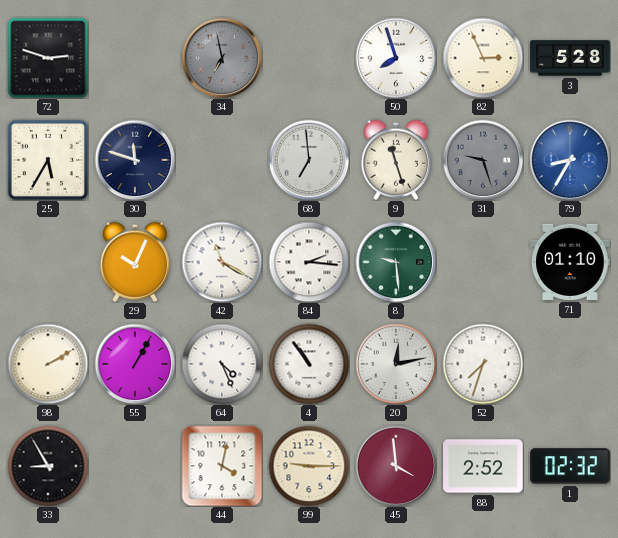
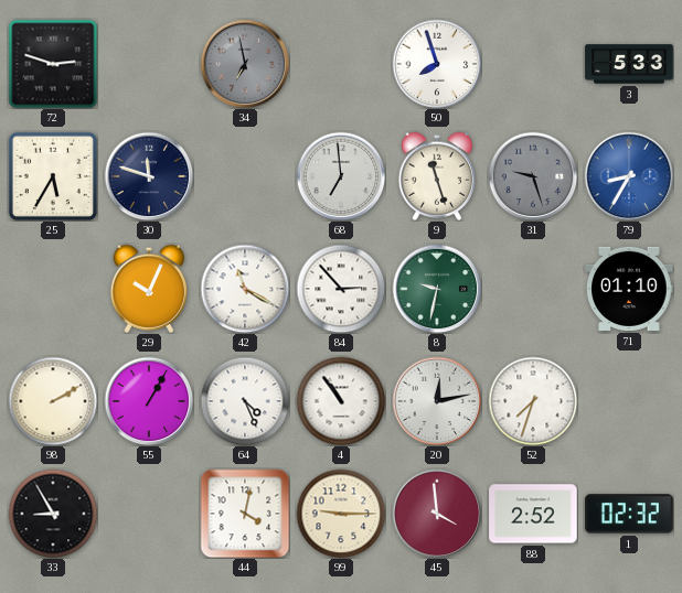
82: 2:56 -> none
3: 5:28 -> 5:33
84: 2:16 -> 2:53
8: 9:29 -> 9:32
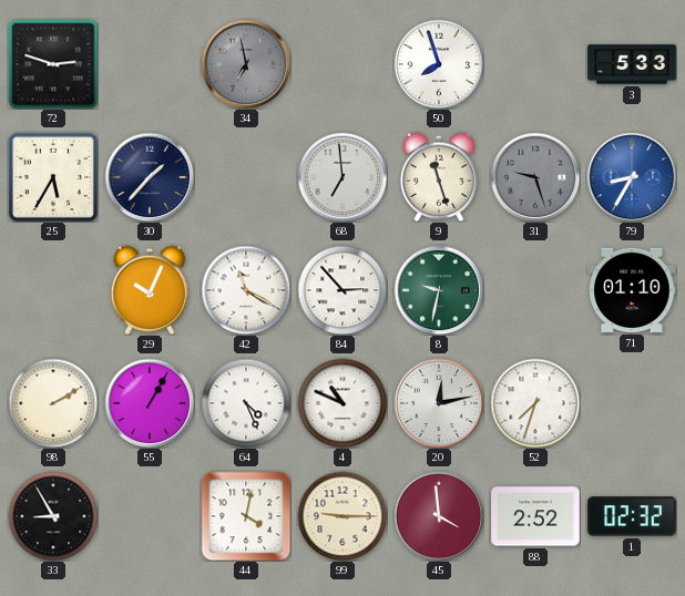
30: 11:48 -> 1:37
4: 10:54 -> 10:49
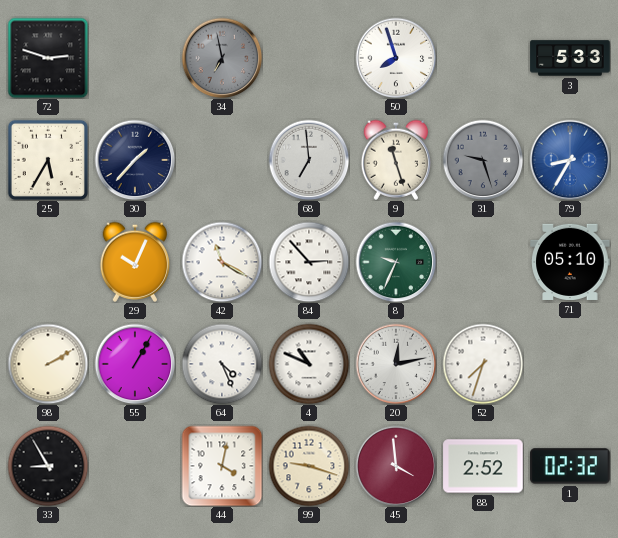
8: 9:32 -> 9:34
71: 01:10 -> 05:10
99: 9:15 -> 9:18
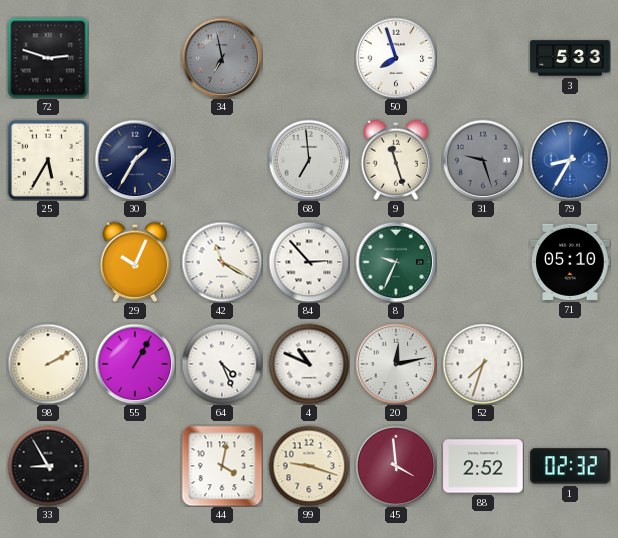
30: 1:37 -> 1:35
